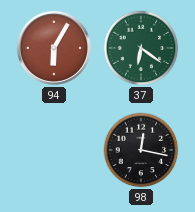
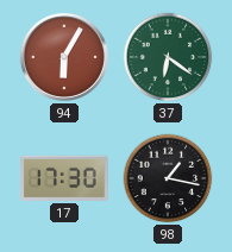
17: none -> 17:30
98: 12:17 -> 1:17
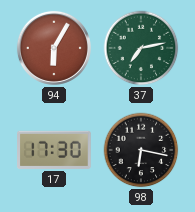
37: 6:21 -> 7:13
98: 1:17 -> 6:17
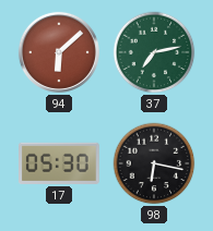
94: 6:05 -> 6:08
17: 17:30 -> 05:30
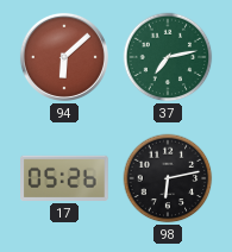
17: 05:30 -> 05:26
98: 6:17 -> 6:13
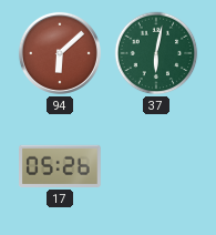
37: 7:13 -> 6:02
98: 6:13 -> none
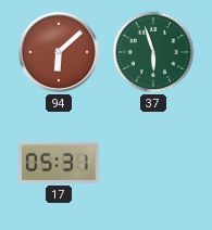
37: 6:02 -> 5:57
17: 05:26 -> 05:31
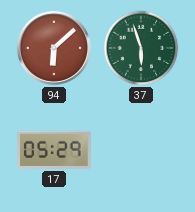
17: 05:31 -> 05:29
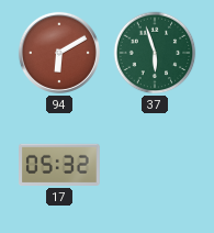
94: 6:08 -> 6:10
17: 05:29 -> 05:32
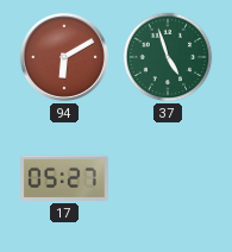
37: 5:57 -> 4:57
17: 05:32 -> 05:27
